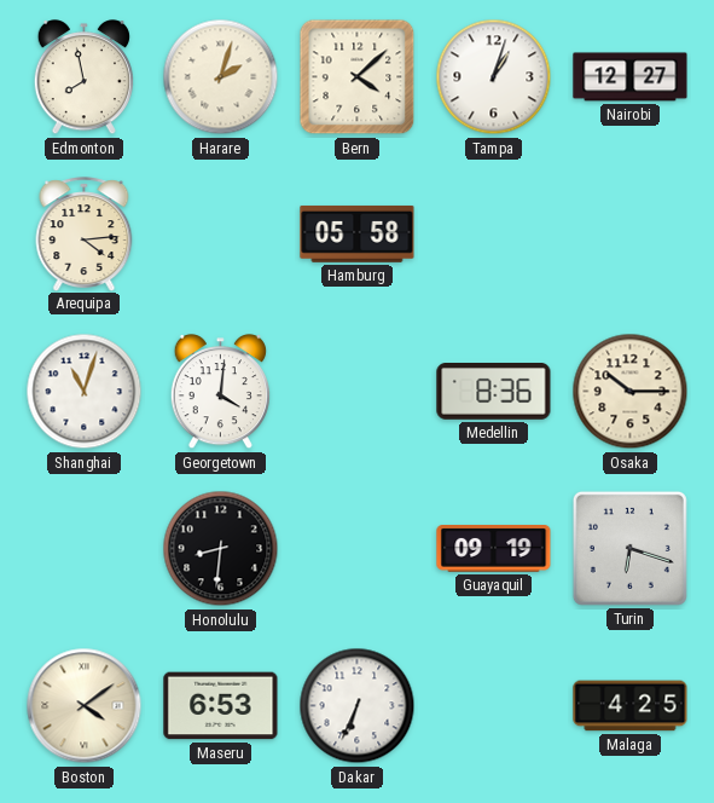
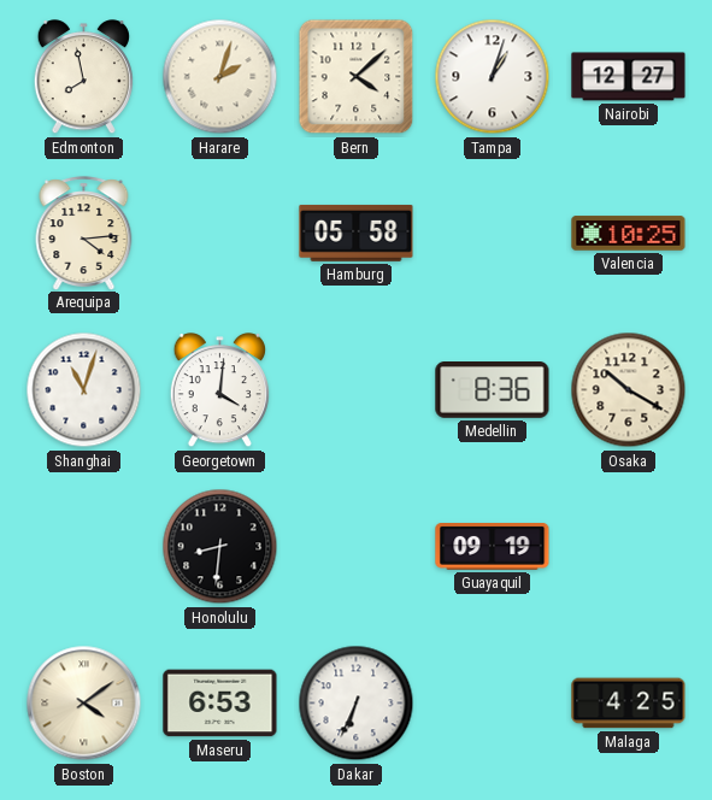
Valencia: none -> 10:25
Osaka: 10:15 -> 10:20
Turin: 6:18 -> none
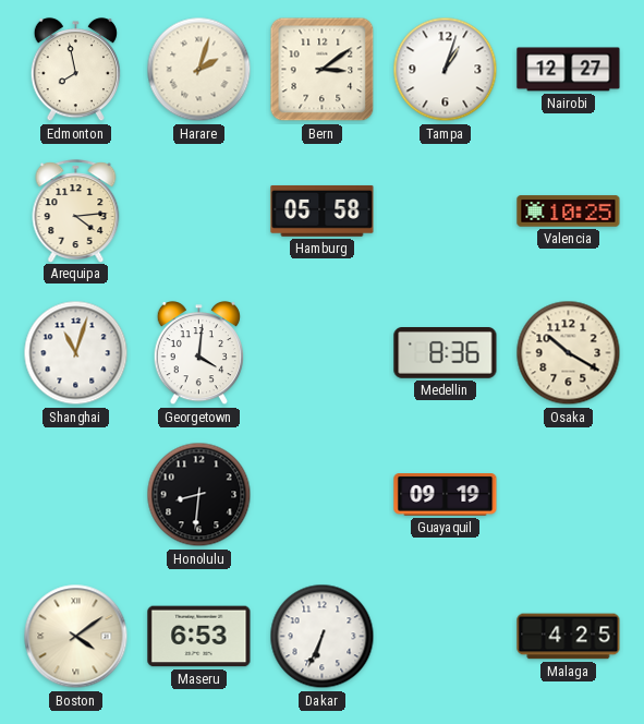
Bern: 4:08 -> 3:09
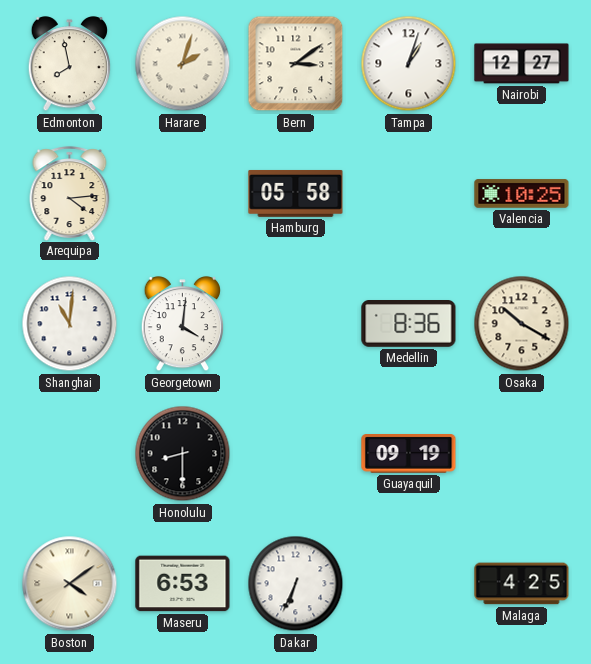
Shanghai: 11:03 -> 11:01
Honolulu: 8:31 -> 8:30
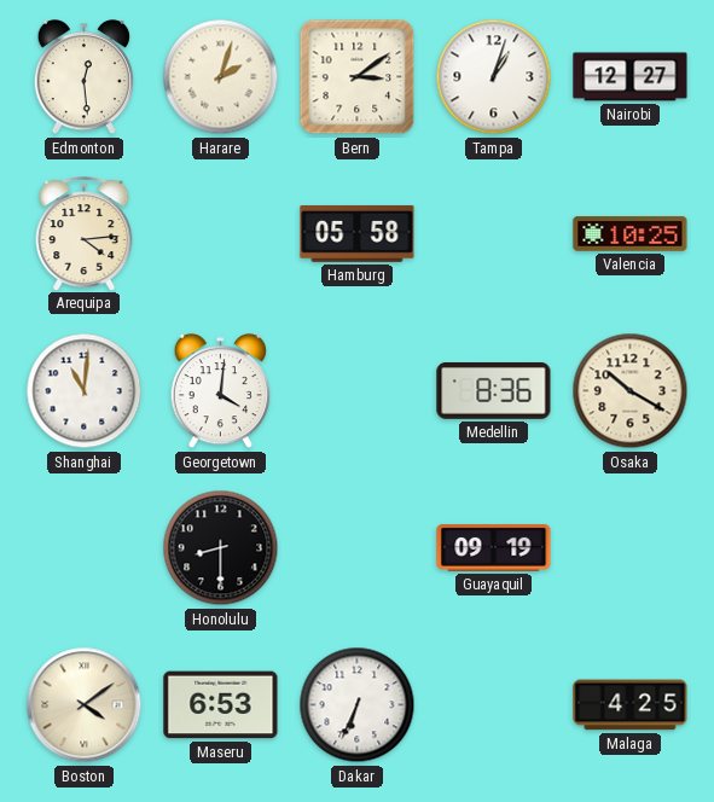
Edmonton: 7:58 -> 12:29
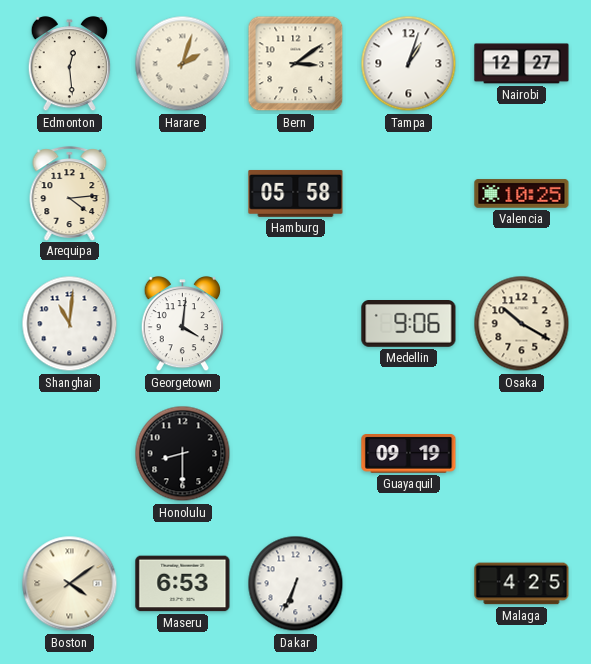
Medellin: 8:36 -> 9:06
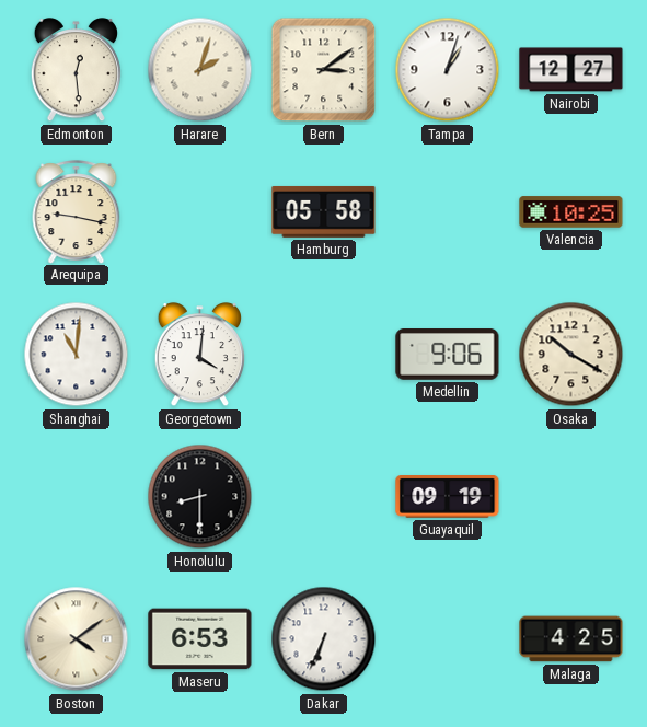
Arequipa: 4:14 -> 9:17
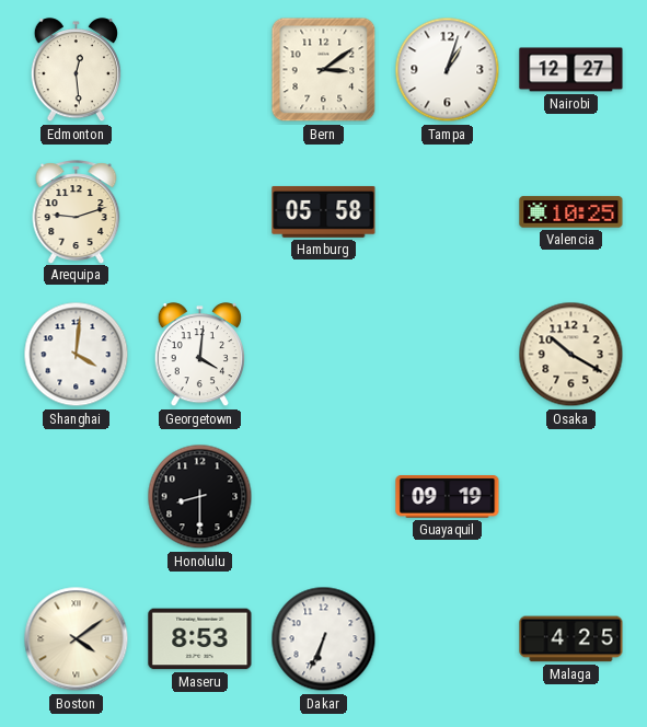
Harare: 2:03 -> none
Arequipa: 9:17 -> 9:12
Shanghai: 11:01 -> 4:01
Medellin: 9:06 -> none
Maseru: 6:53 -> 8:53
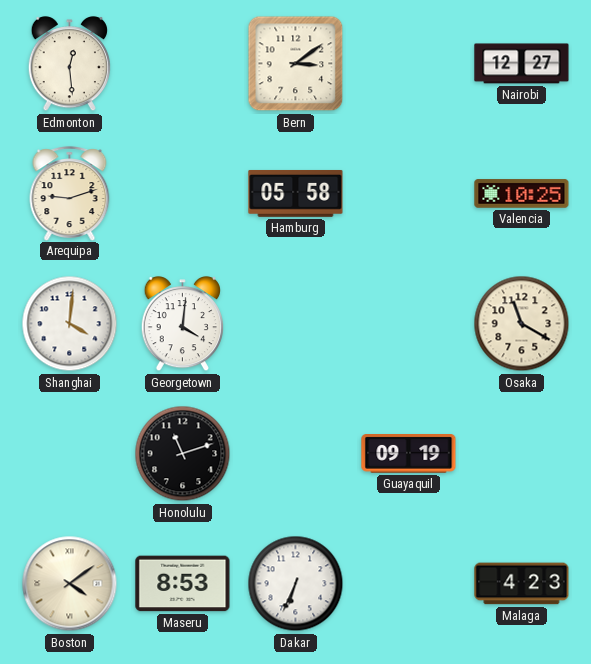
Tampa: 1:03 -> none
Osaka: 10:20 -> 11:20
Honolulu: 8:30 -> 11:12
Malaga: 4:25 -> 4:23
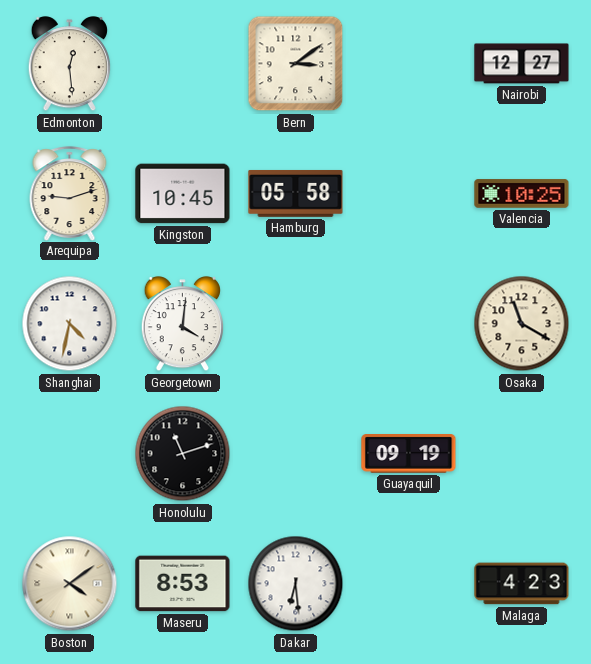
Kingston: none -> 10:45
Shanghai: 4:01 -> 4:32
Dakar: 6:34 -> 6:29
